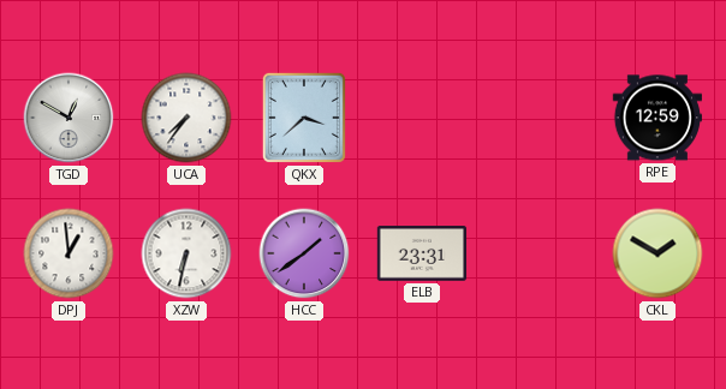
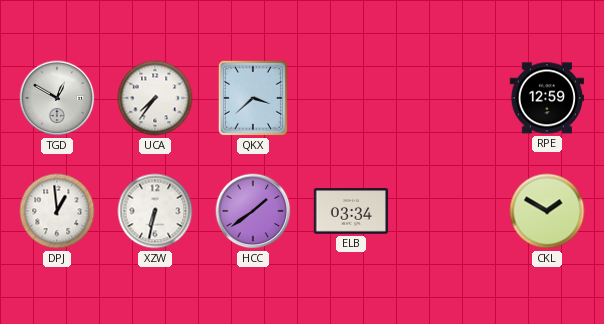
ELB: 23:31 -> 03:34
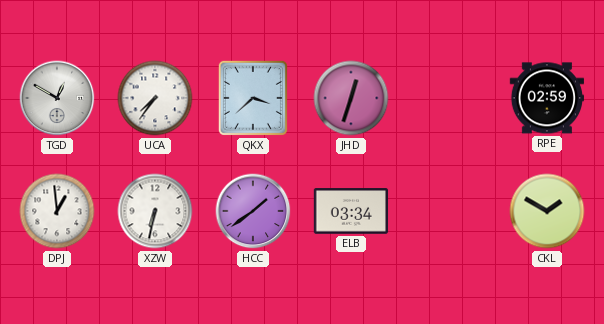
JHD: none -> 12:33
RPE: 12:59 -> 02:59
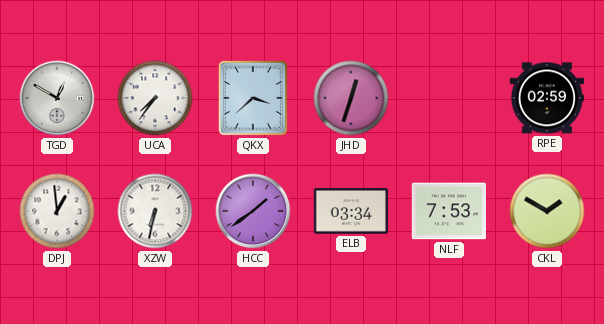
NLF: none -> 7:53
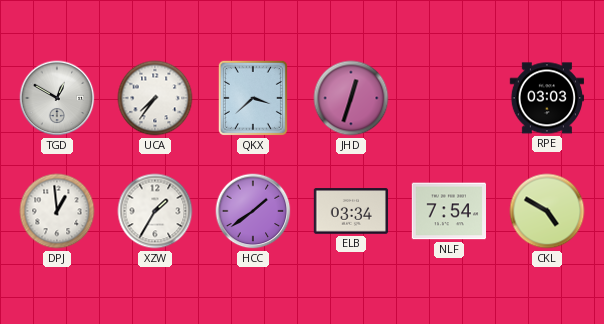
RPE: 02:59 -> 03:03
XZW: 6:32 -> 1:35
NLF: 7:53 -> 7:54
CKL: 1:50 -> 4:50
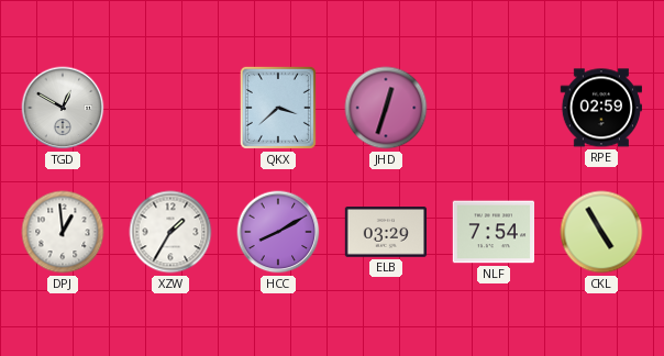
UCA: 7:36 -> none
RPE: 03:03 -> 02:59
HCC: 1:39 -> 8:10
ELB: 03:34 -> 03:29
CKL: 4:50 -> 4:55
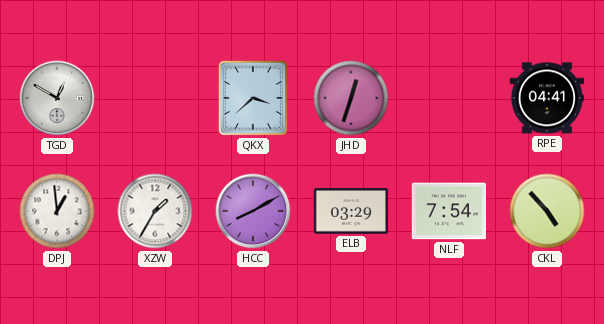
RPE: 02:59 -> 04:41
CKL: 4:55 -> 4:53
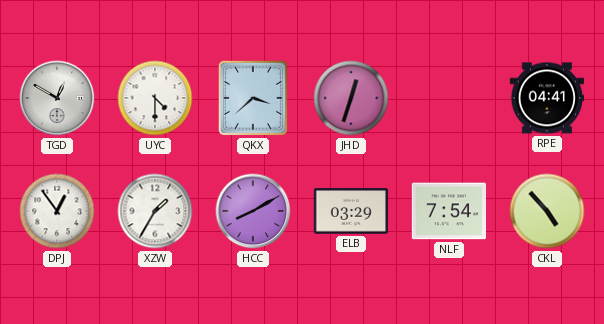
UYC: none -> 4:30
DPJ: 12:59 -> 12:54
